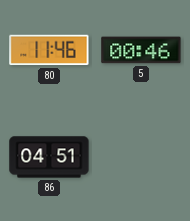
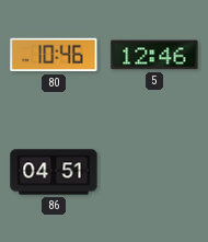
80: 11:46 -> 10:46
5: 00:46 -> 12:46
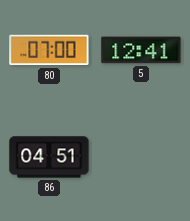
80: 10:46 -> 07:00
5: 12:46 -> 12:41
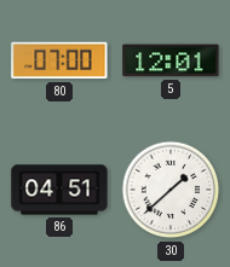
5: 12:41 -> 12:01
30: none -> 1:38
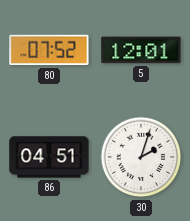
80: 07:00 -> 07:52
30: 1:38 -> 2:03
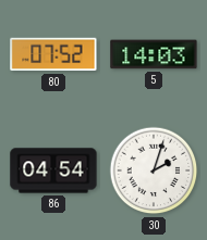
5: 12:01 -> 14:03
86: 04:51 -> 04:54
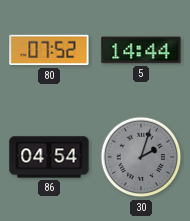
5: 14:03 -> 14:44
30 dial: white -> grey
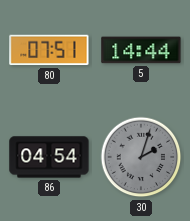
80: 07:52 -> 07:51
